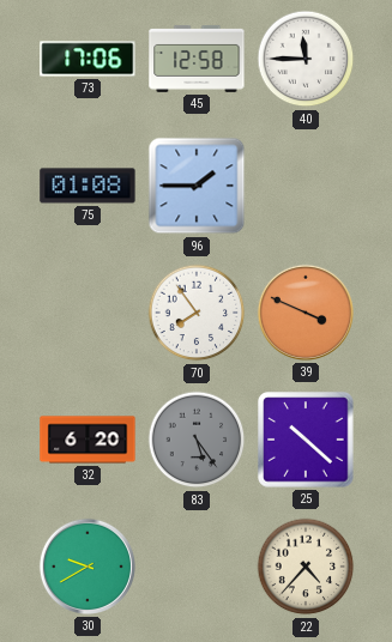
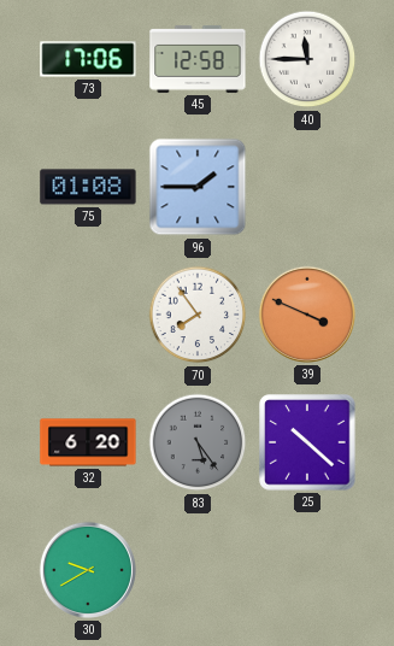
22: 4:37 -> none
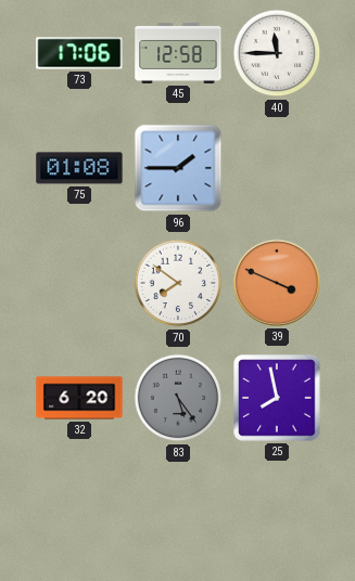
70: 7:54 -> 7:51
25: 10:22 -> 7:58
30: 9:40 -> none
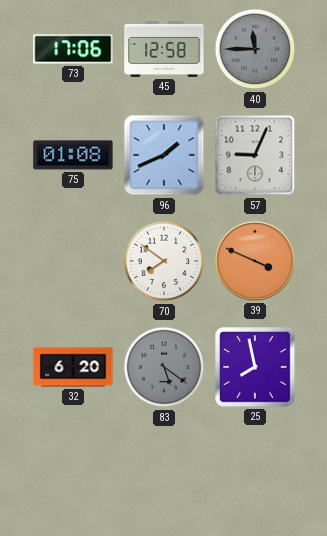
40 dial: white -> grey
96: 1:45 -> 1:41
57: none -> 9:04
83: 5:24 -> 5:21
